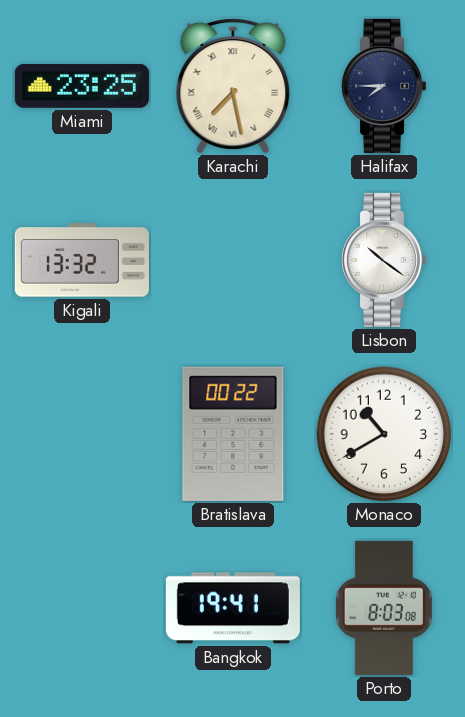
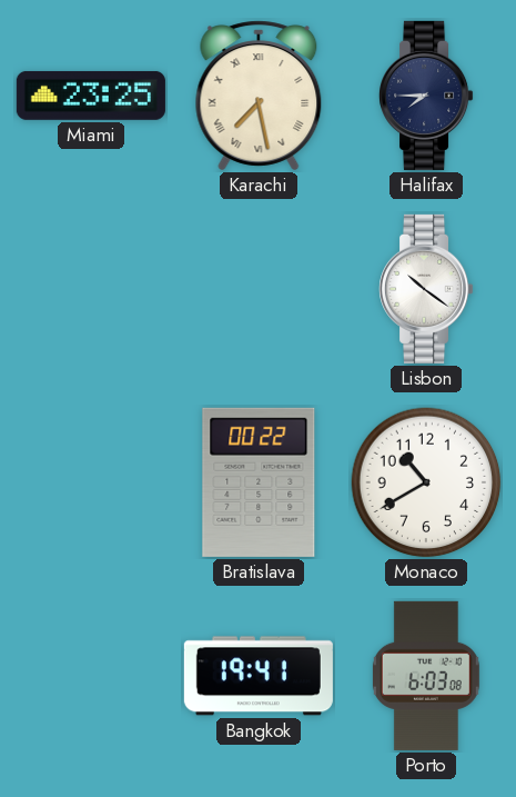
Kigali: 13:32 -> none
Porto: 8:03 -> 6:03
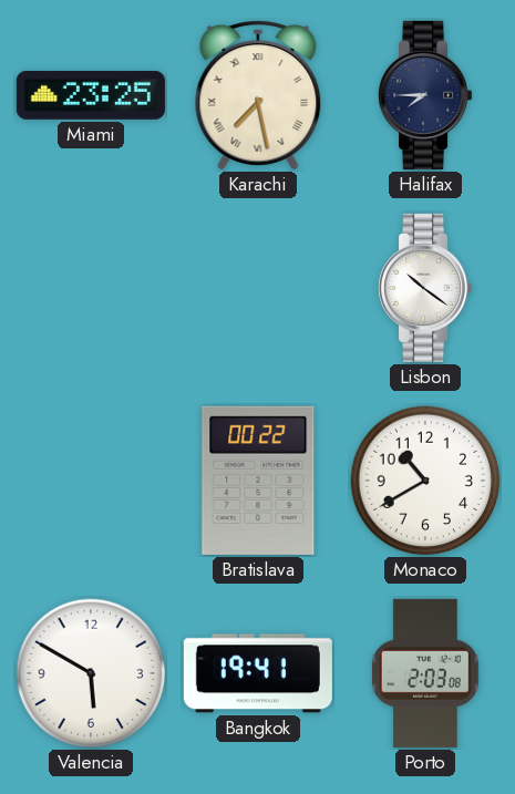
Valencia: none -> 5:50
Porto: 6:03 -> 2:03
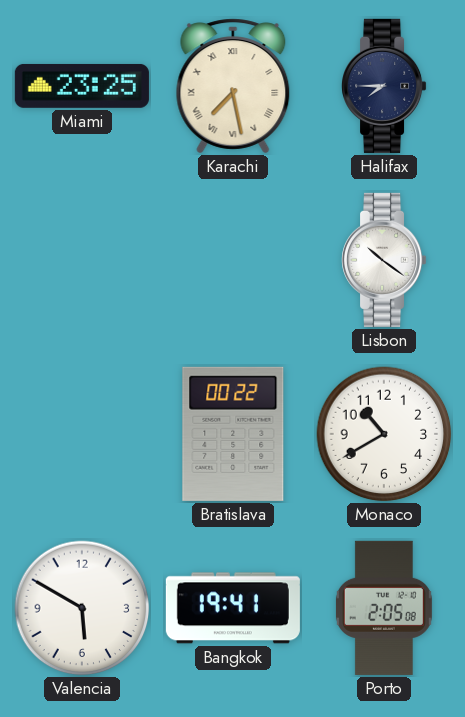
Porto: 2:03 -> 2:05
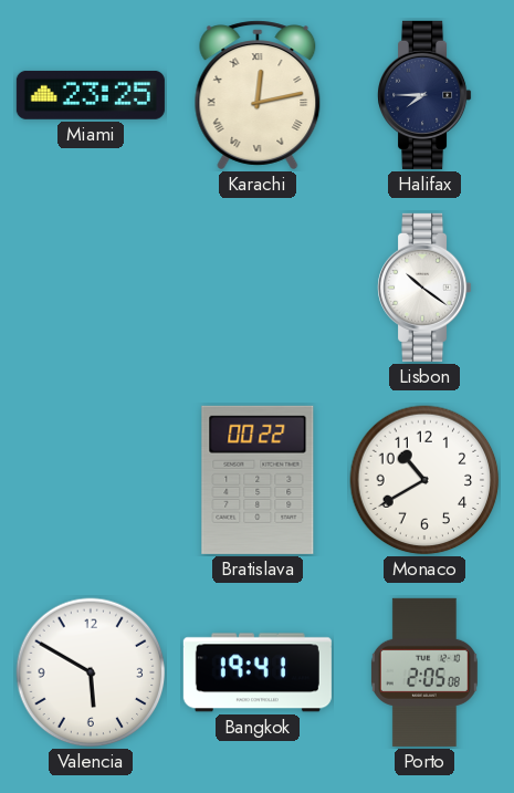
Karachi: 7:28 -> 12:13
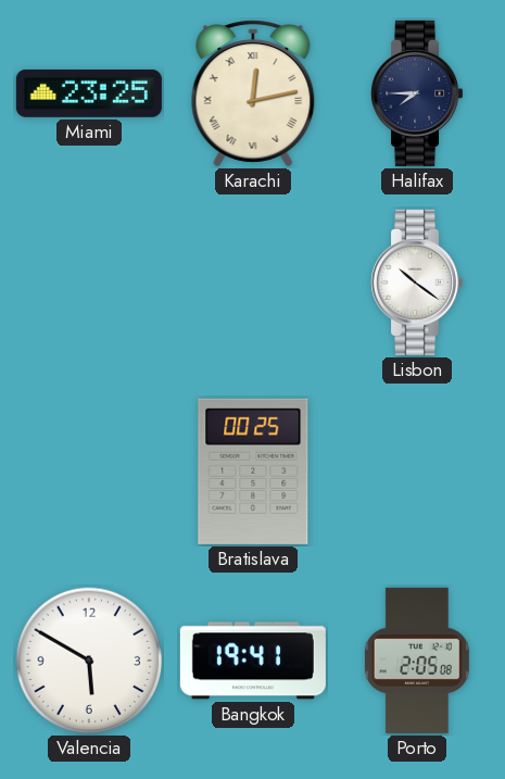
Bratislava: 00:22 -> 00:25
Monaco: 10:40 -> none
